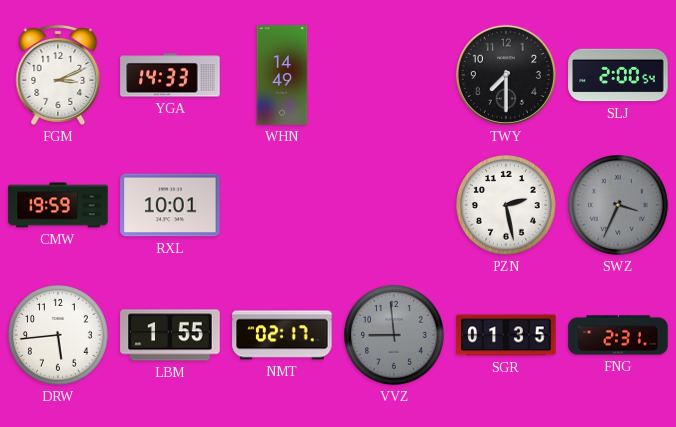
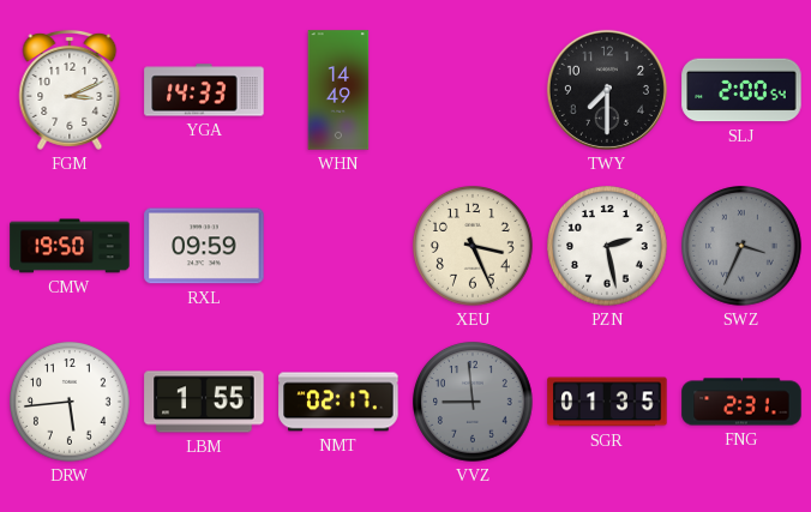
CMW: 19:59 -> 19:50
RXL: 10:01 -> 09:59
XEU: none -> 3:26
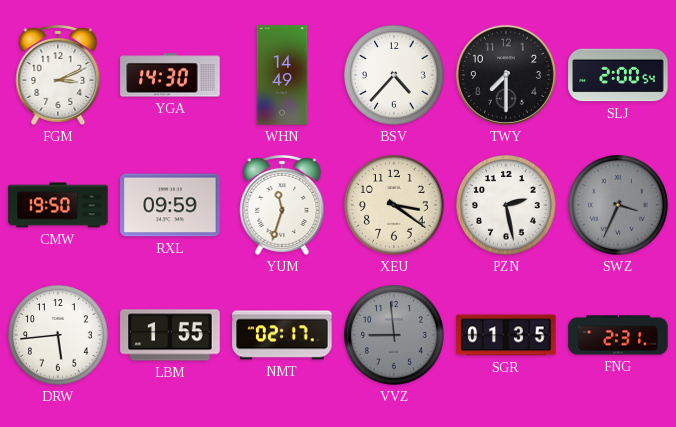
YGA: 14:33 -> 14:30
BSV: none -> 4:37
YUM: none -> 11:33
XEU: 3:26 -> 3:21
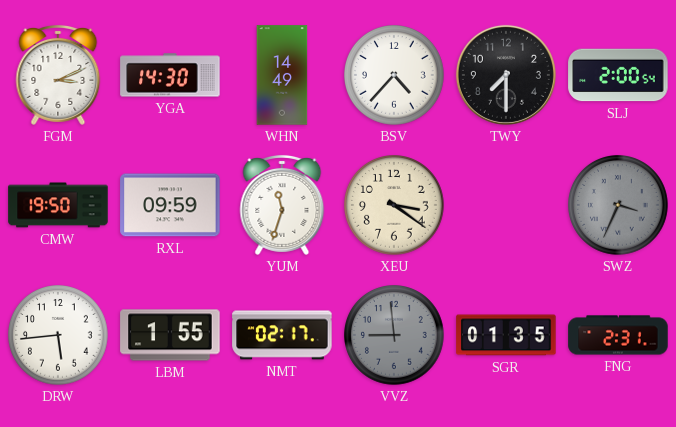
PZN: 2:28 -> none
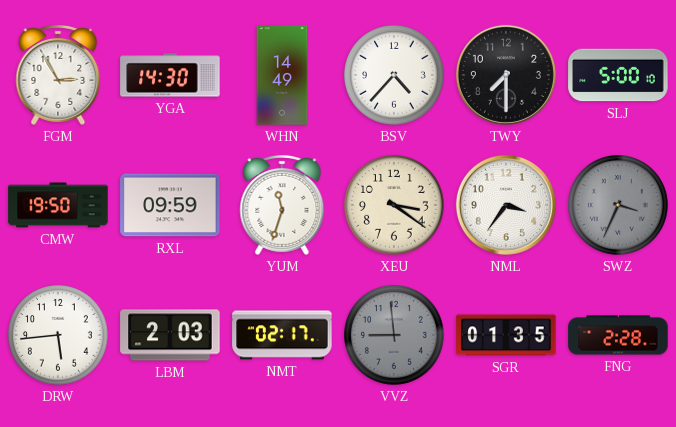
FGM: 3:11 -> 2:55
SLJ: 2:00 -> 5:00
NML: none -> 3:36
LBM: 1:55 -> 2:03
FNG: 2:31 -> 2:28
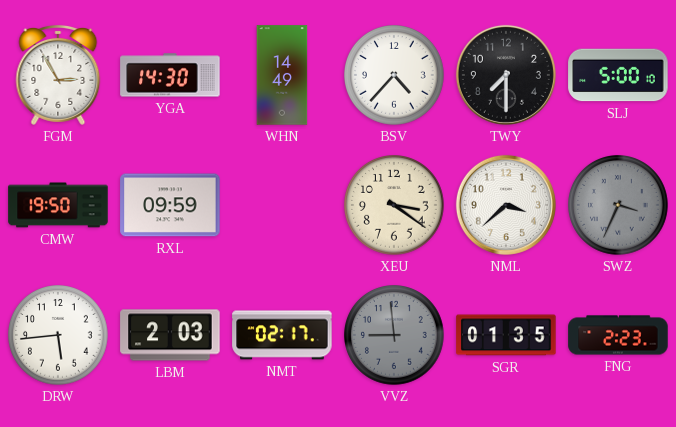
YUM: 11:33 -> none
NML: 3:36 -> 3:38
FNG: 2:28 -> 2:23
